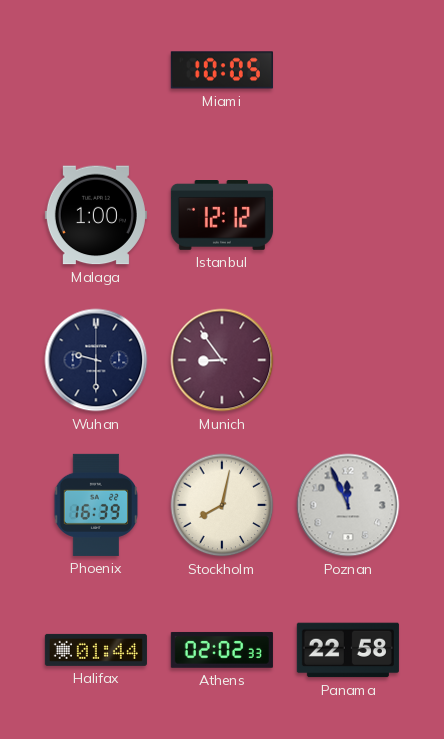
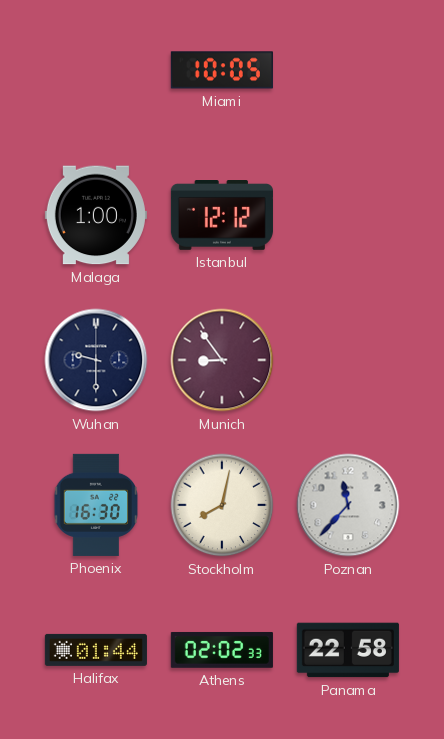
Phoenix: 16:39 -> 16:30
Poznan: 11:56 -> 11:37
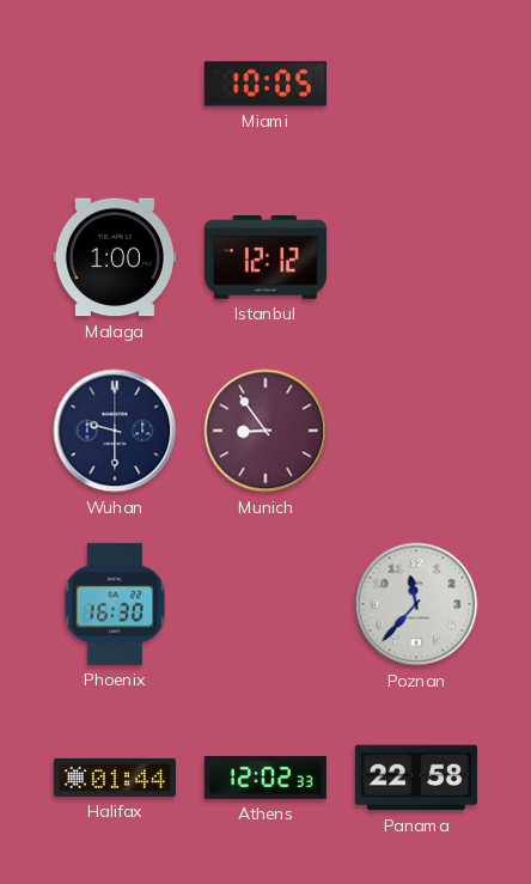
Stockholm: 8:02 -> none
Athens: 02:02 -> 12:02
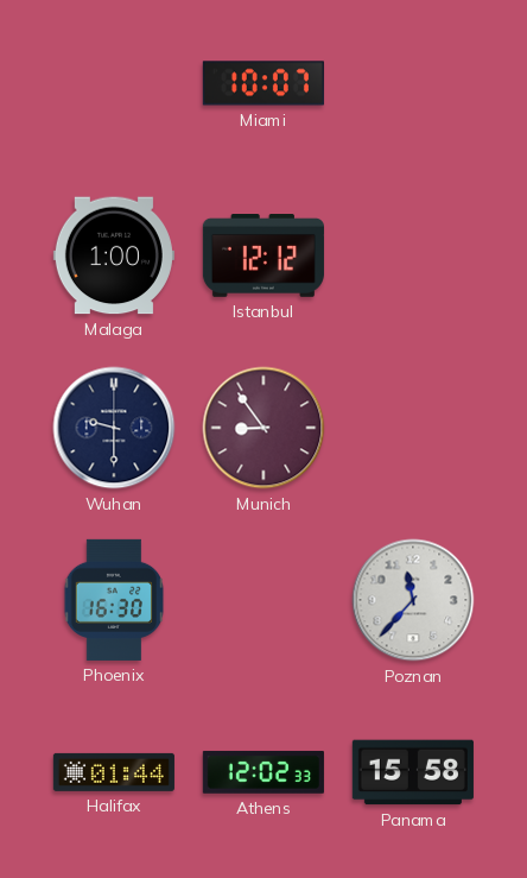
Miami: 10:05 -> 10:07
Panama: 22:58 -> 15:58
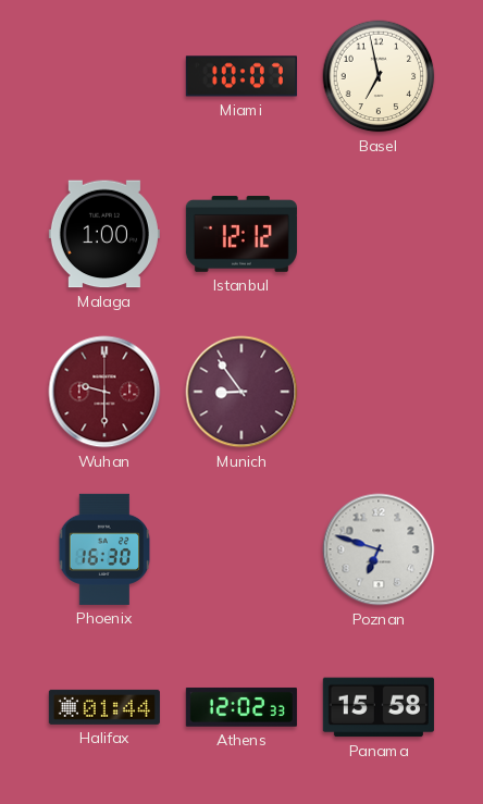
Basel: none -> 6:58
Wuhan dial: navy -> burgundy
Poznan: 11:37 -> 6:48
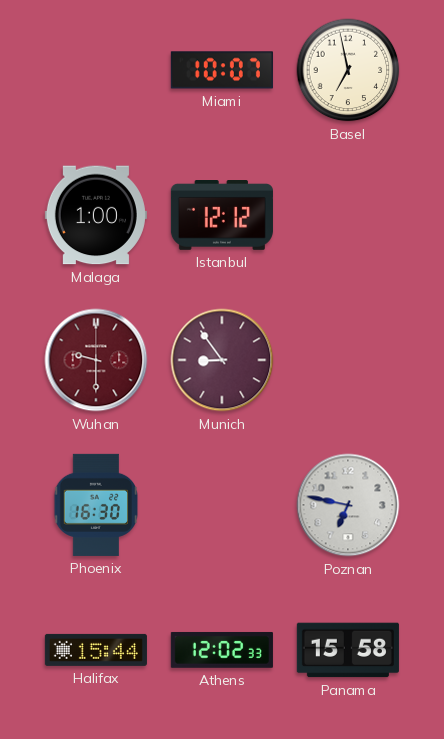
Poznan: 6:48 -> 6:47
Halifax: 01:44 -> 15:44
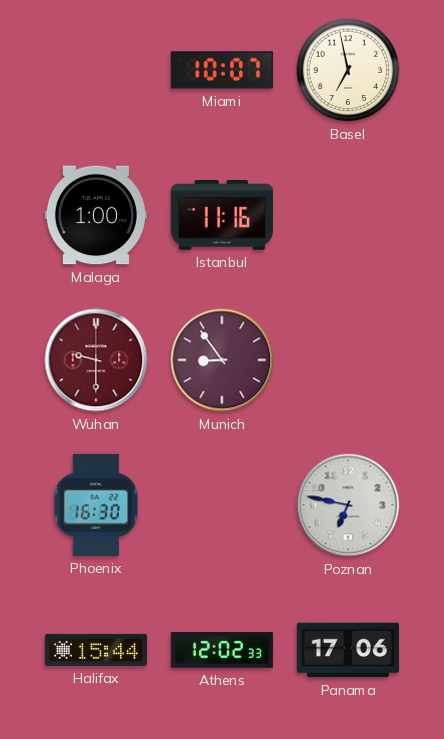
Istanbul: 12:12 -> 11:16
Panama: 15:58 -> 17:06
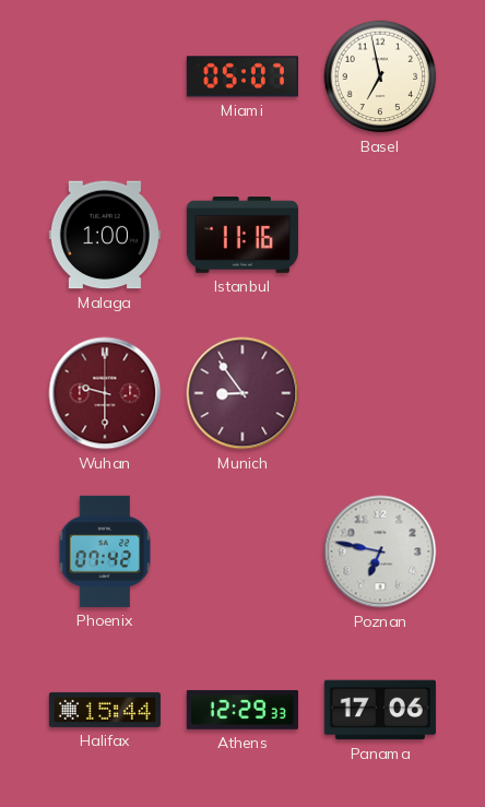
Miami: 10:07 -> 05:07
Phoenix: 16:30 -> 07:42
Athens: 12:02 -> 12:29
